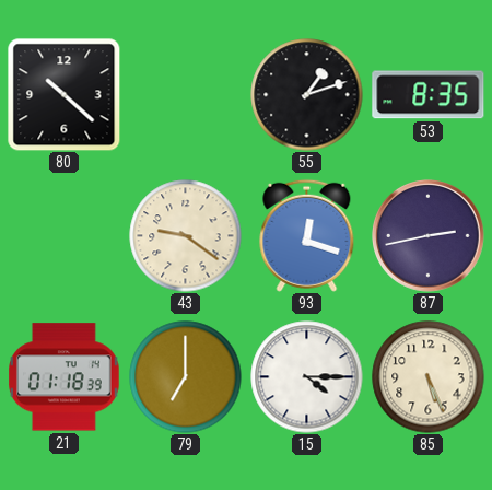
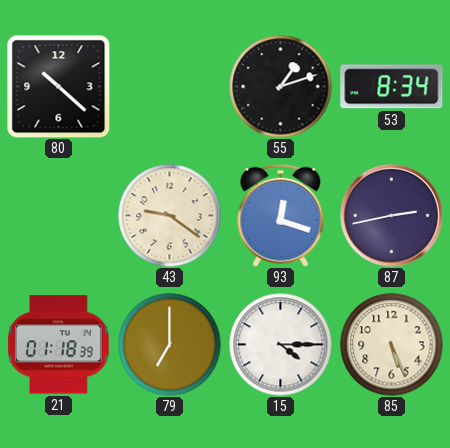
53: 8:35 -> 8:34
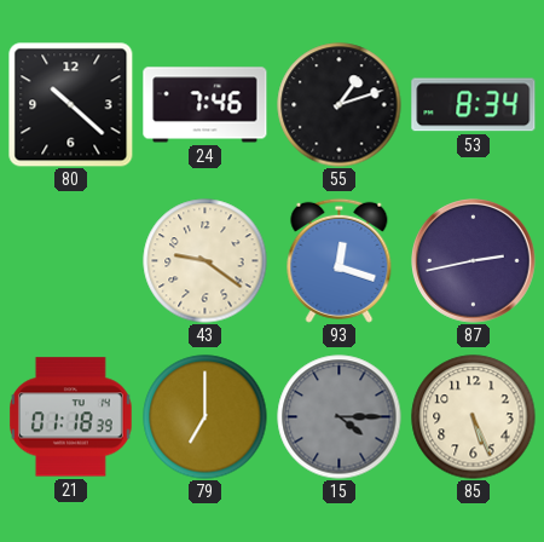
24: none -> 7:46
15 dial: white -> grey
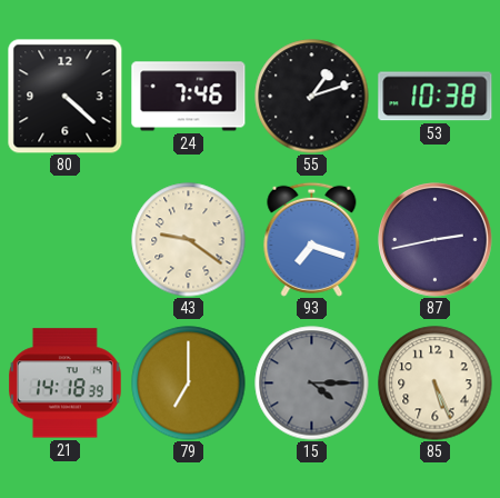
80: 10:22 -> 4:22
53: 8:34 -> 10:38
93: 12:18 -> 7:18
21: 01:18 -> 14:18
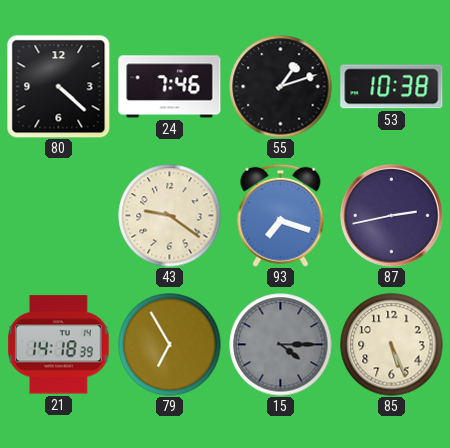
79: 7:00 -> 6:55
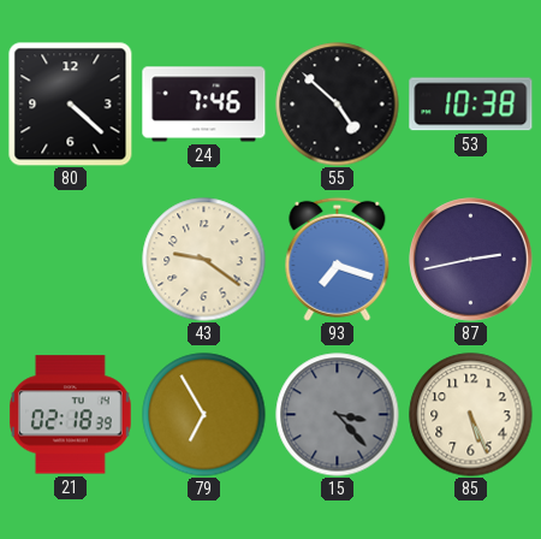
55: 1:12 -> 4:52
21: 14:18 -> 02:18
15: 4:15 -> 3:23
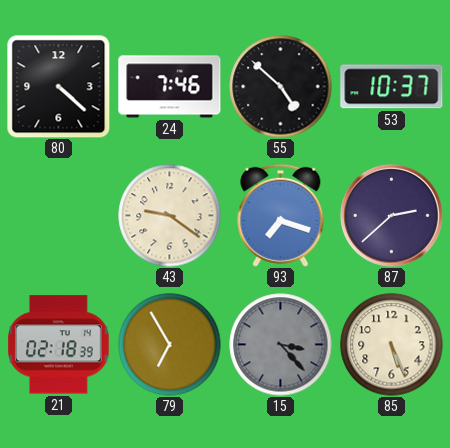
53: 10:38 -> 10:37
87: 2:43 -> 2:38
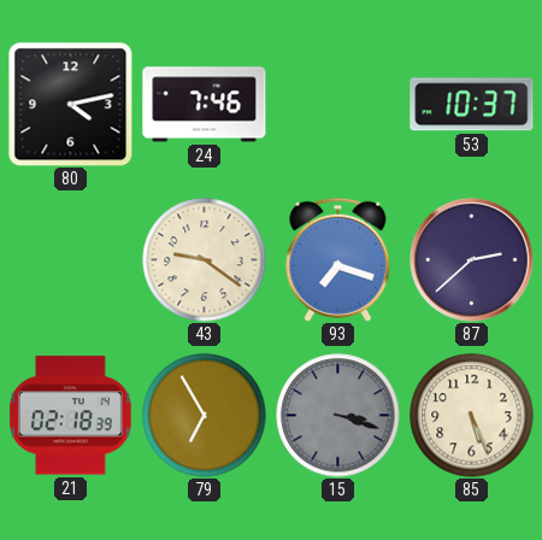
80: 4:22 -> 4:13
55: 4:52 -> none
15: 3:23 -> 3:18
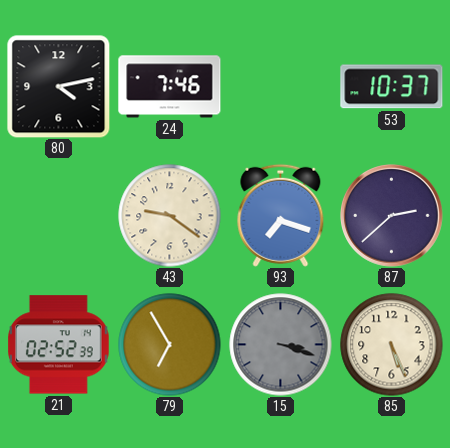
21: 02:18 -> 02:52
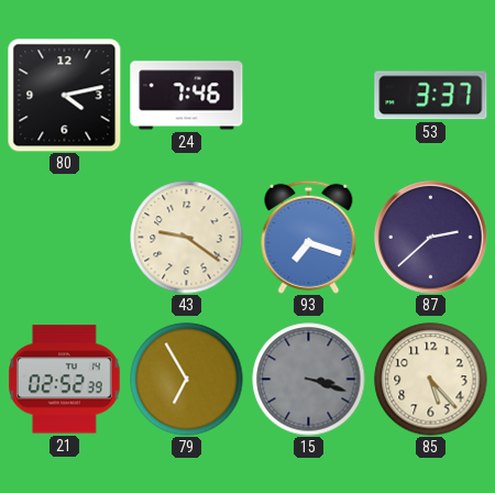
53: 10:37 -> 3:37
85: 5:26 -> 5:23
